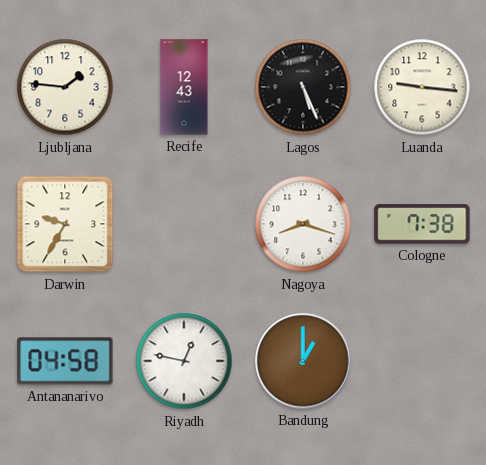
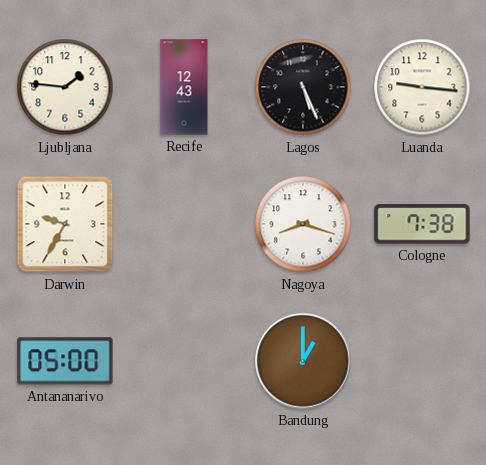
Antananarivo: 04:58 -> 05:00
Riyadh: 12:47 -> none
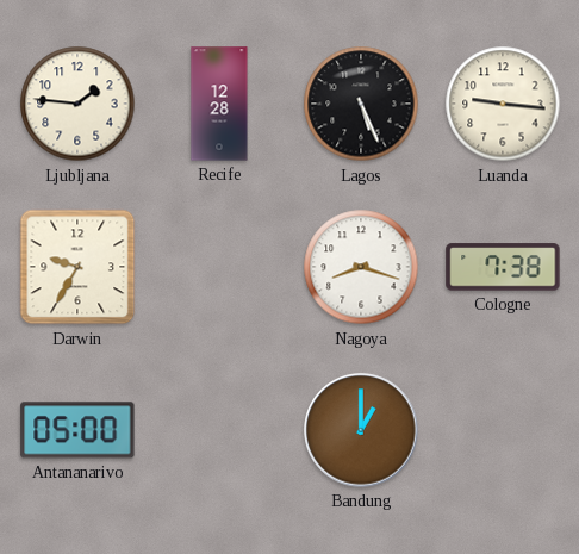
Recife: 12:43 -> 12:28
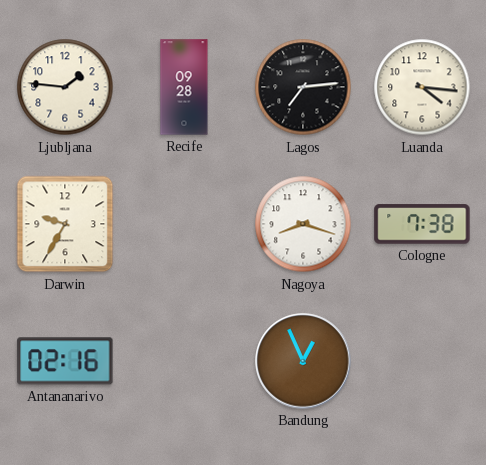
Recife: 12:28 -> 09:28
Lagos: 5:26 -> 7:14
Luanda: 9:16 -> 4:16
Antananarivo: 05:00 -> 02:16
Bandung: 1:00 -> 12:56
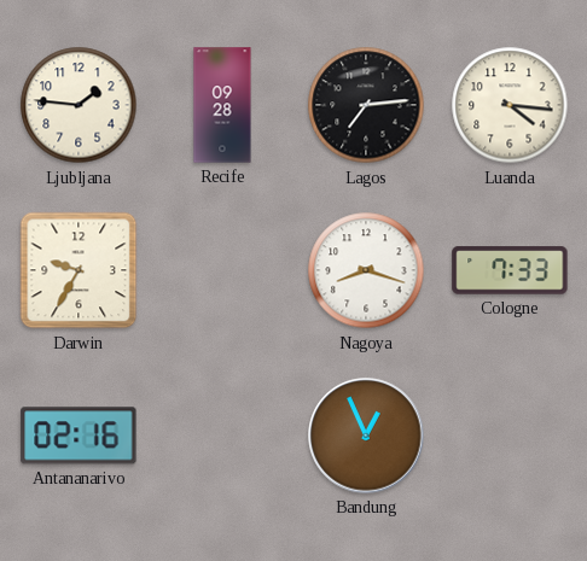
Cologne: 7:38 -> 7:33
